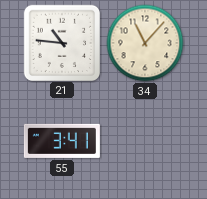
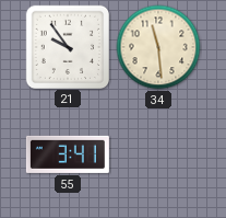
21: 10:46 -> 9:54
34: 11:07 -> 11:29
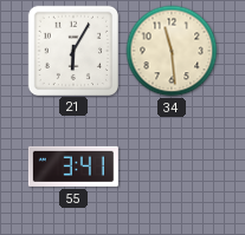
21: 9:54 -> 6:05
